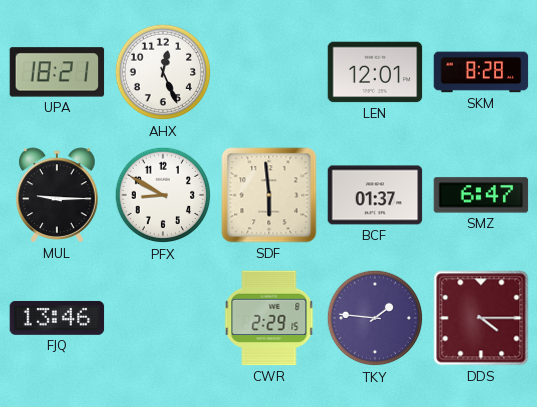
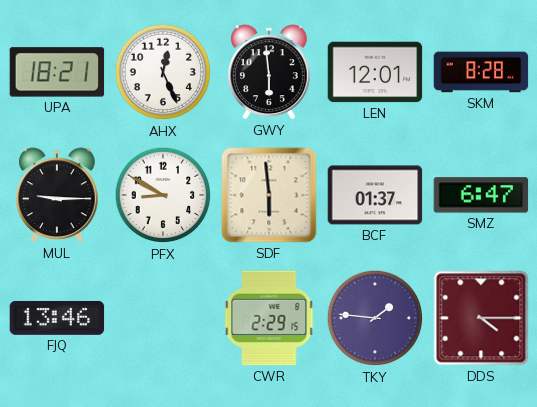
GWY: none -> 5:59
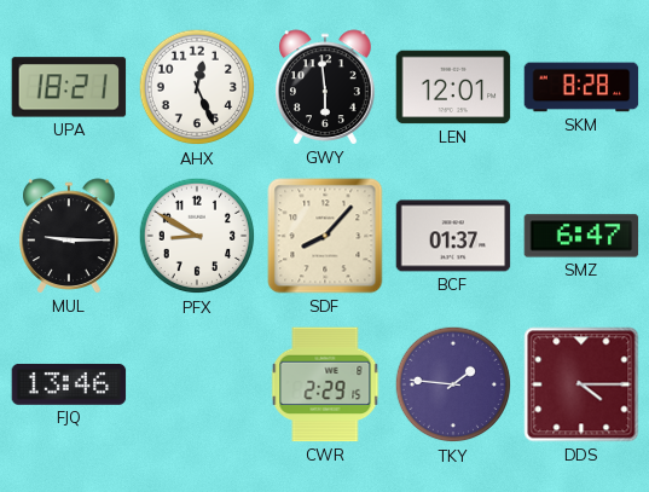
SDF: 5:59 -> 8:07
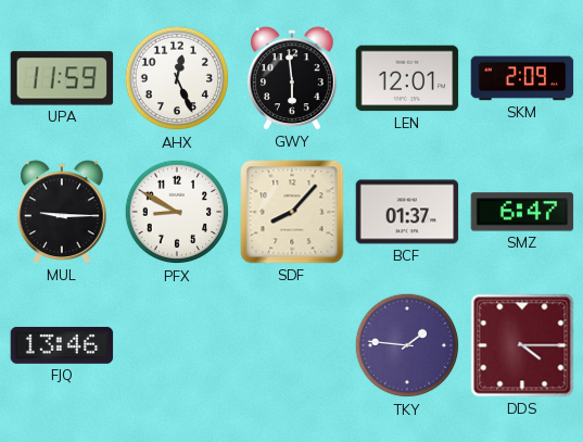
UPA: 18:21 -> 11:59
SKM: 8:28 -> 2:09
CWR: 2:29 -> none
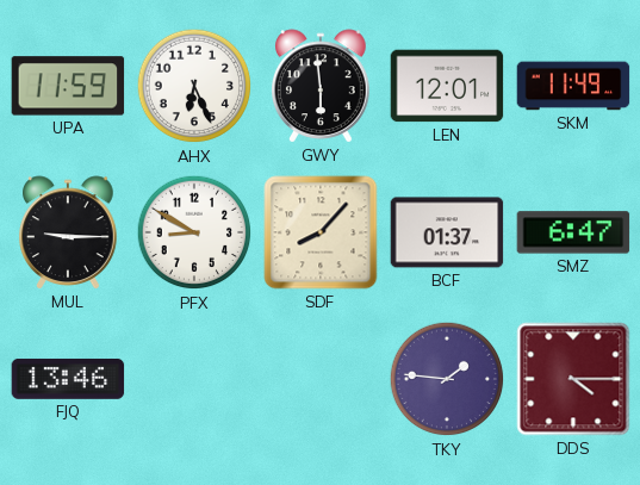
AHX: 12:26 -> 6:26
SKM: 2:09 -> 11:49
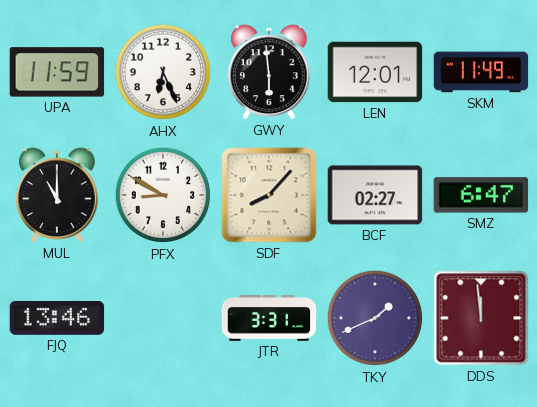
MUL: 9:15 -> 11:00
BCF: 01:37 -> 02:27
JTR: none -> 3:31
TKY: 1:46 -> 1:41
DDS: 4:15 -> 11:59
